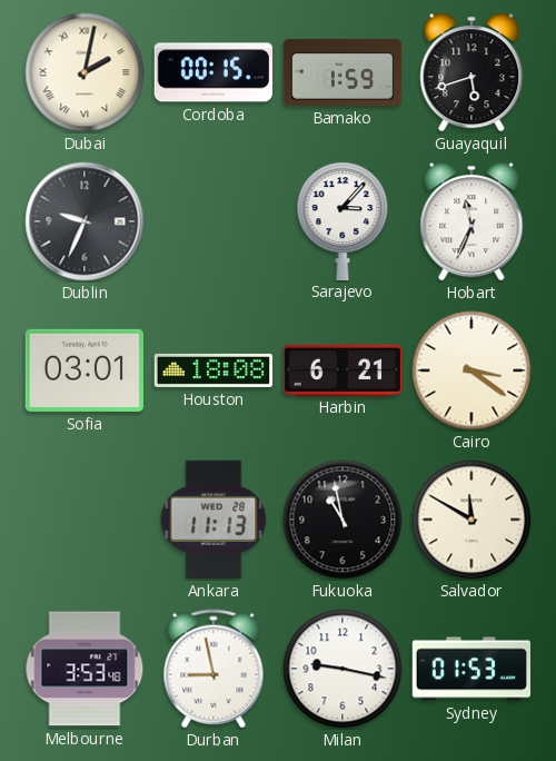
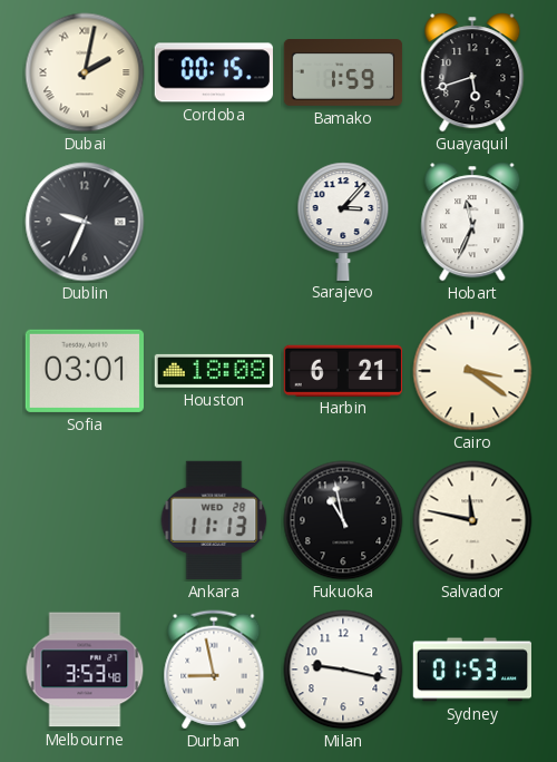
Salvador: 11:50 -> 11:47
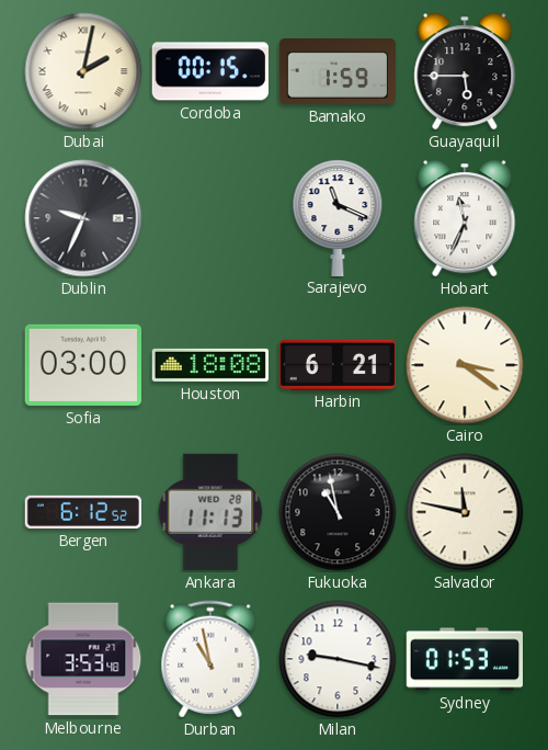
Guayaquil: 5:42 -> 5:45
Sarajevo: 3:07 -> 11:19
Sofia: 03:01 -> 03:00
Bergen: none -> 6:12
Durban: 8:58 -> 10:58
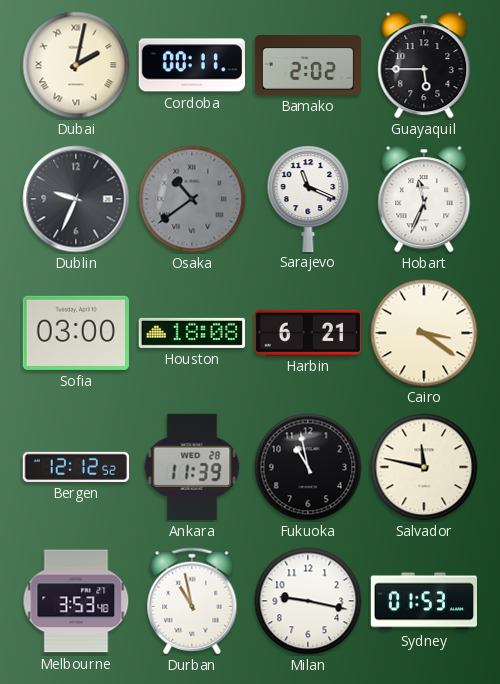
Cordoba: 00:15 -> 00:11
Bamako: 1:59 -> 2:02
Osaka: none -> 10:39
Bergen: 6:12 -> 12:12
Ankara: 11:13 -> 11:39
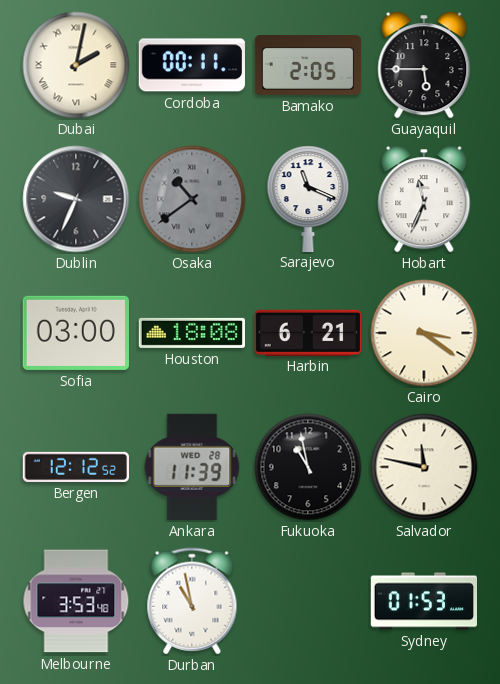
Bamako: 2:02 -> 2:05
Milan: 9:17 -> none
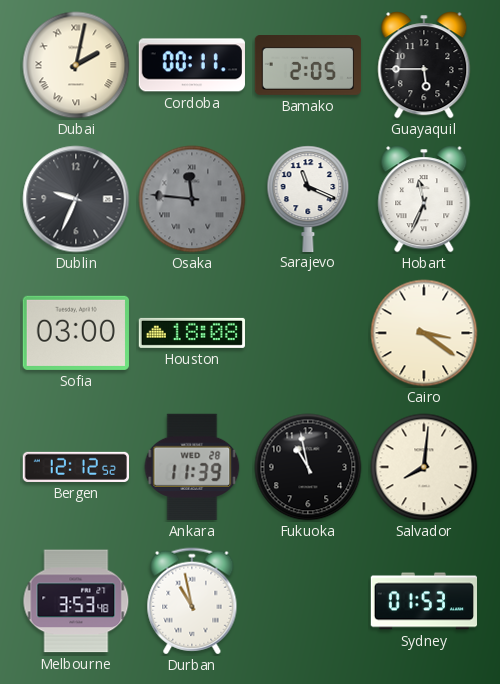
Osaka: 10:39 -> 11:46
Harbin: 6:21 -> none
Salvador: 11:47 -> 8:01
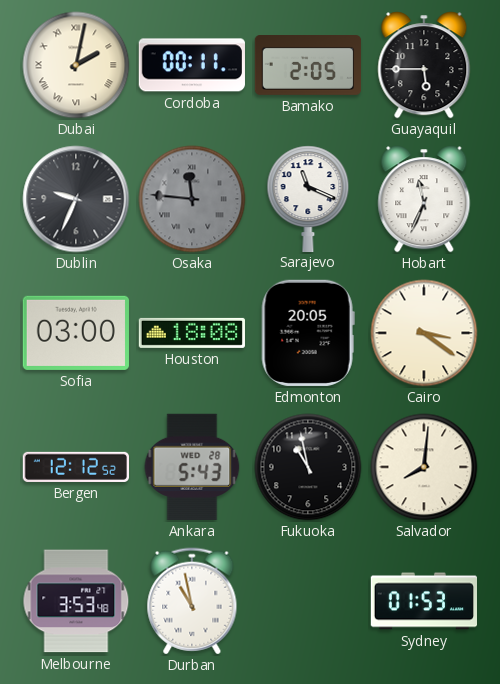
Edmonton: none -> 20:05
Ankara: 11:39 -> 5:43
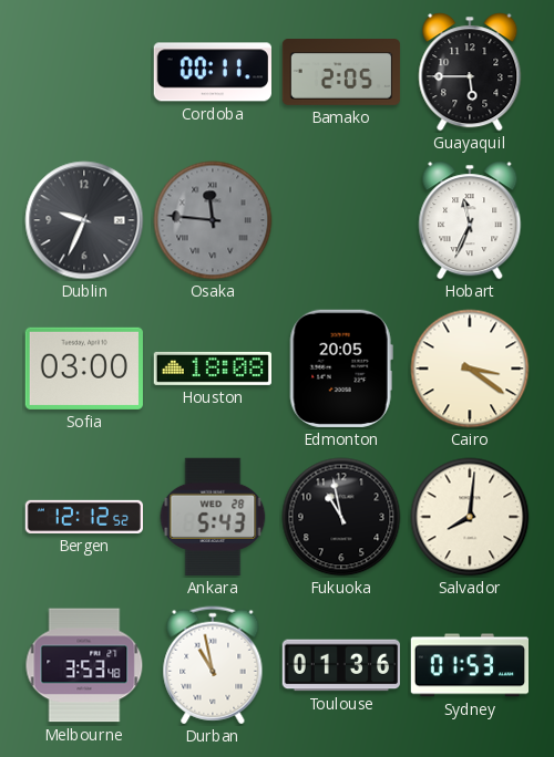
Dubai: 2:02 -> none
Sarajevo: 11:19 -> none
Toulouse: none -> 01:36
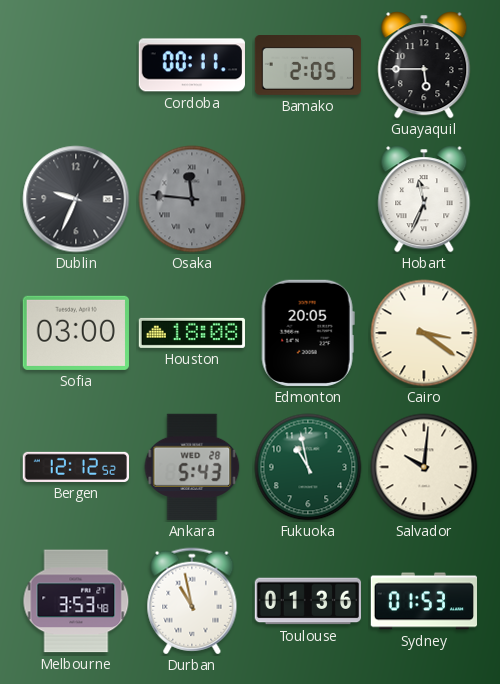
Fukuoka dial: black -> green
Salvador: 8:01 -> 10:01
